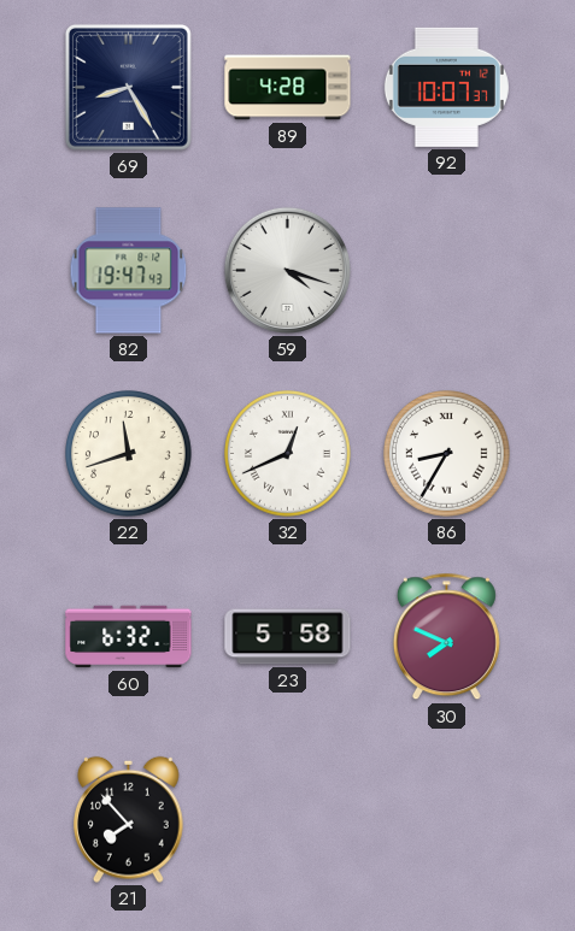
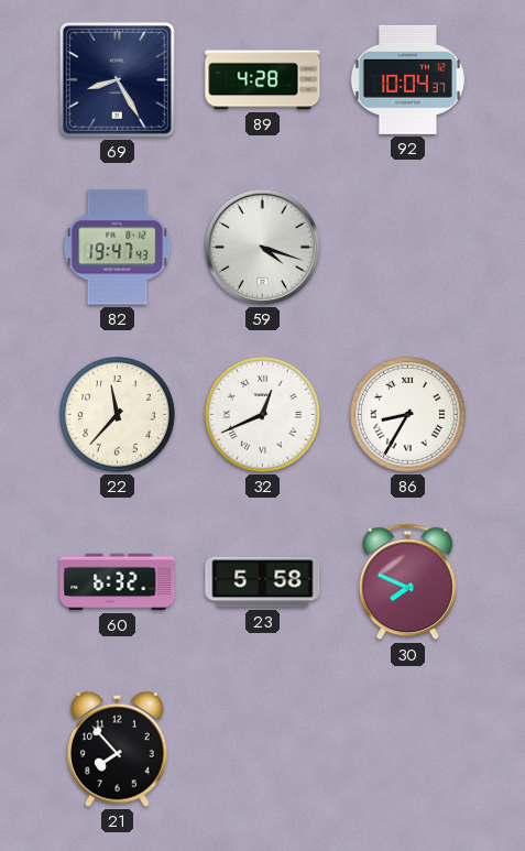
92: 10:07 -> 10:04
22: 11:42 -> 11:37
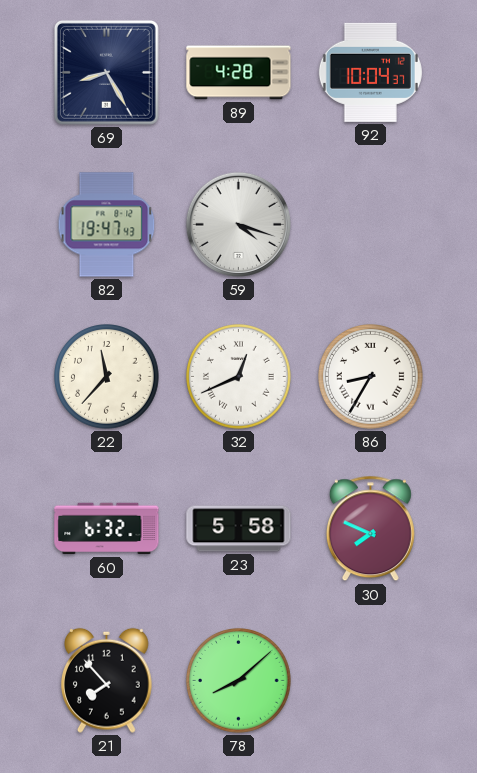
78: none -> 8:08
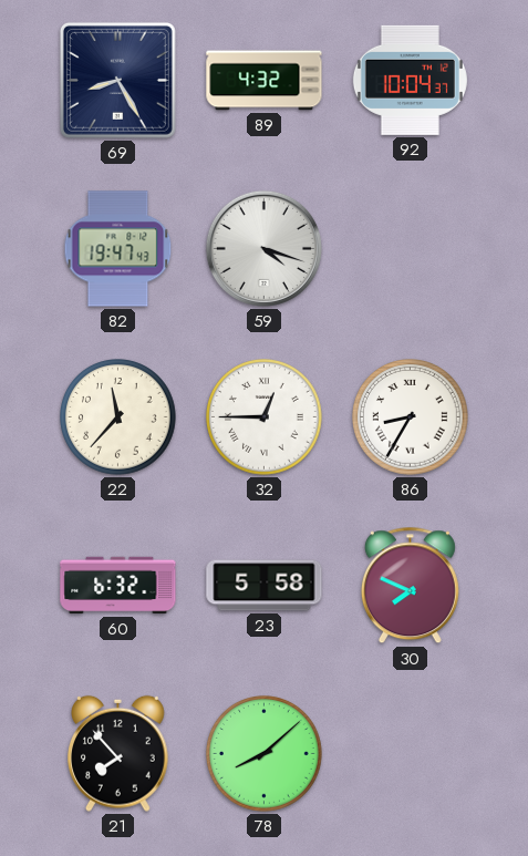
89: 4:28 -> 4:32
32: 12:41 -> 12:45
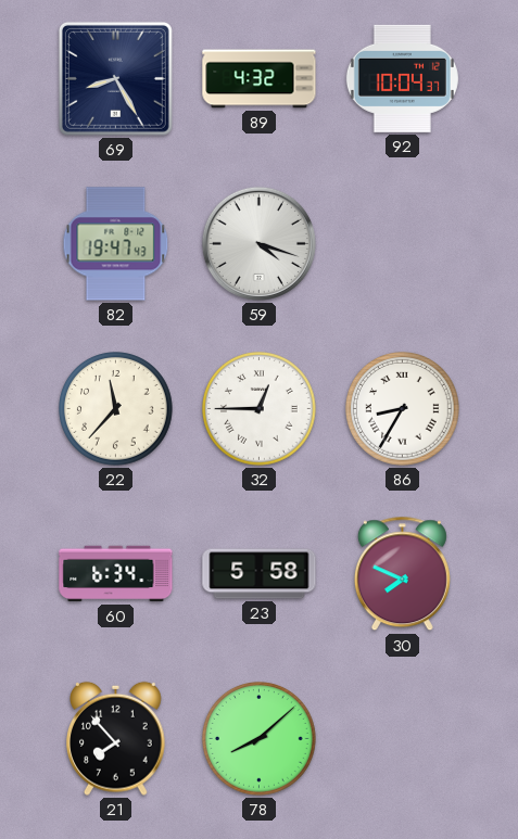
60: 6:32 -> 6:34
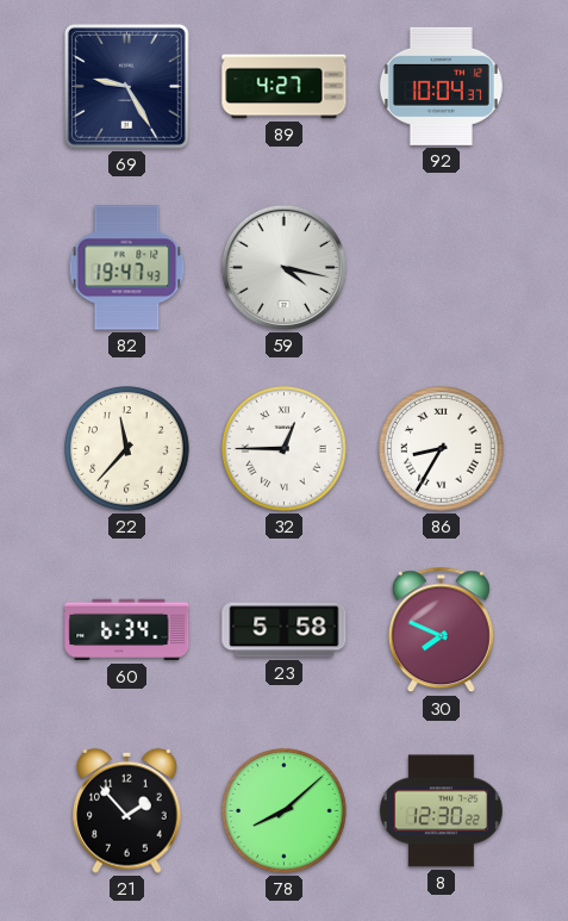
69: 8:25 -> 9:25
89: 4:32 -> 4:27
59: 4:18 -> 4:17
21: 7:53 -> 1:53
8: none -> 12:30
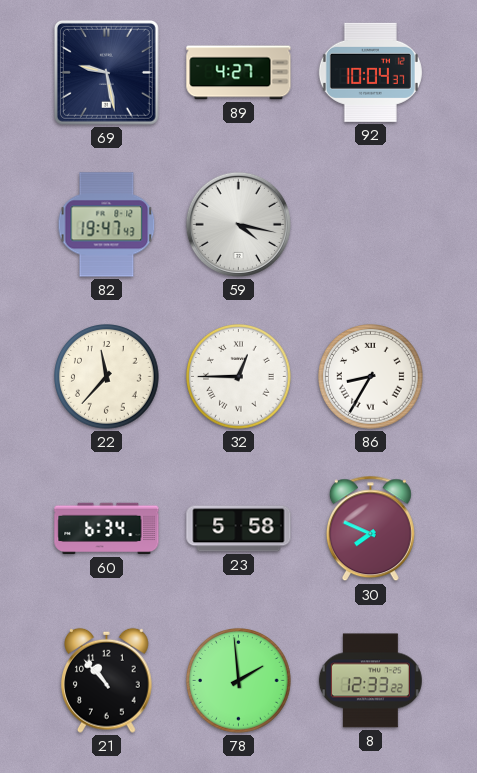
69: 9:25 -> 9:28
21: 1:53 -> 10:53
78: 8:08 -> 1:59
8: 12:30 -> 12:33
